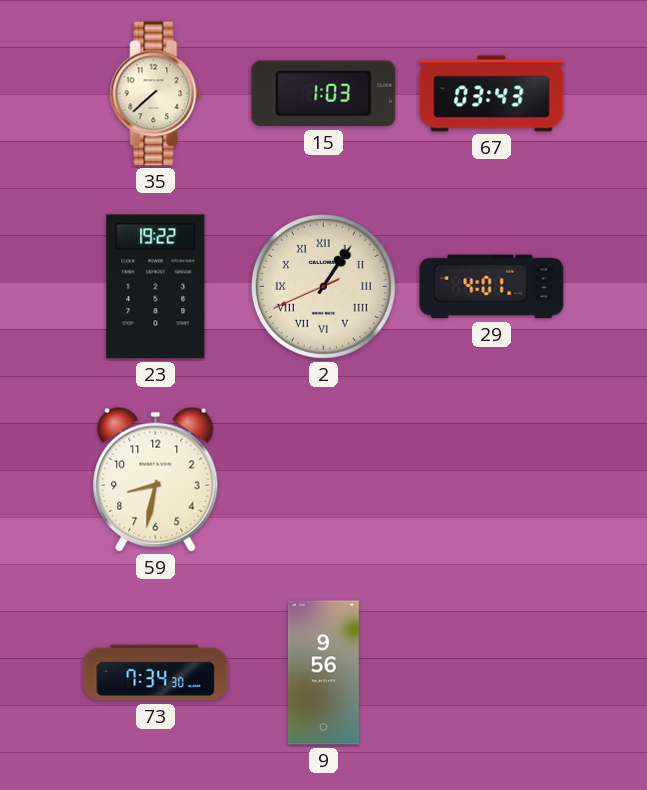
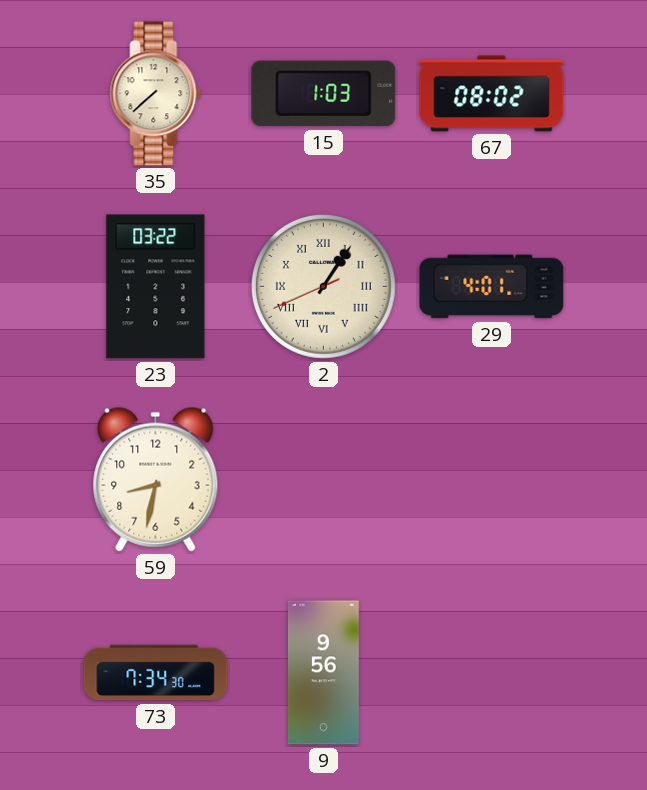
67: 03:43 -> 08:02
23: 19:22 -> 03:22
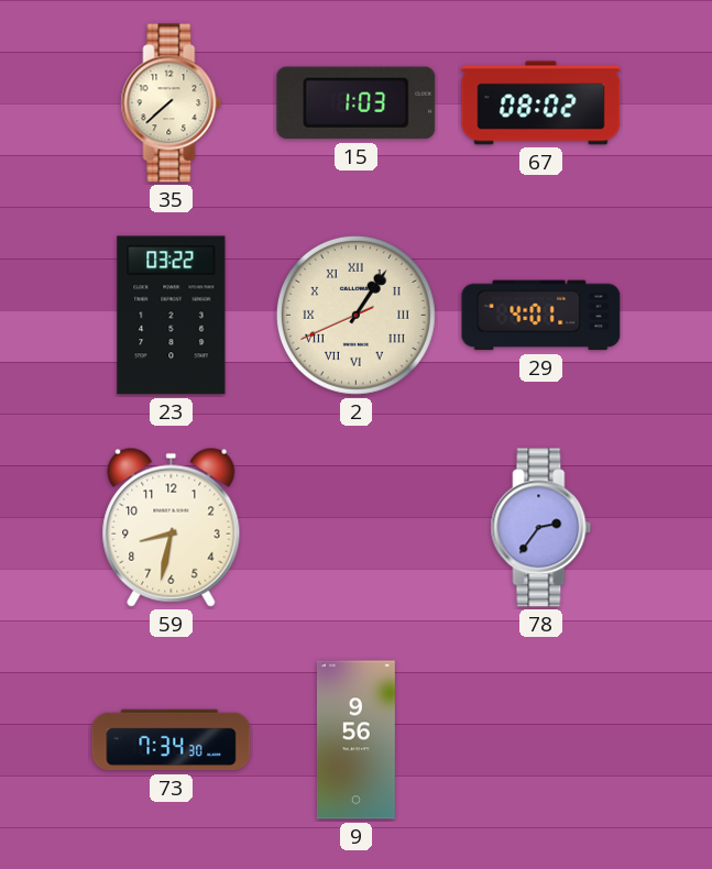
78: none -> 2:36
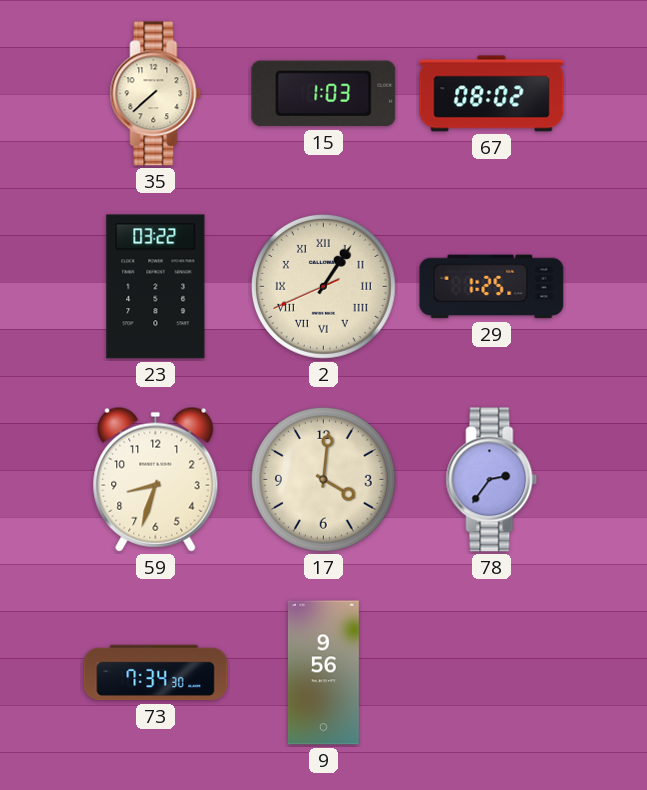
29: 4:01 -> 1:25
59: 8:32 -> 8:33
17: none -> 4:01
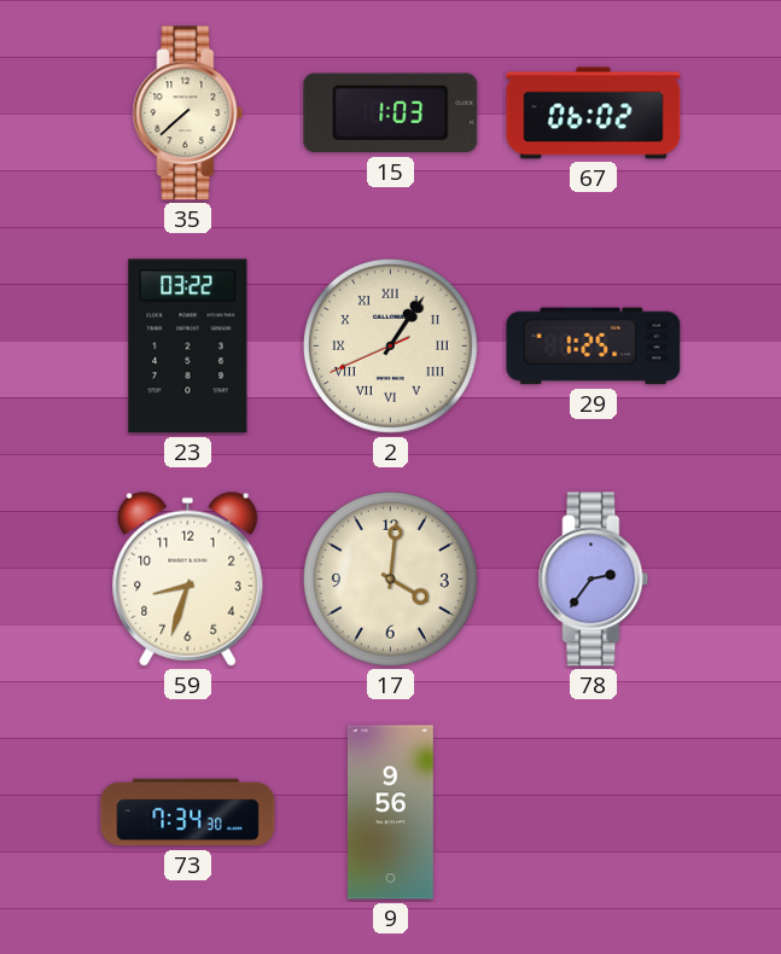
67: 08:02 -> 06:02
